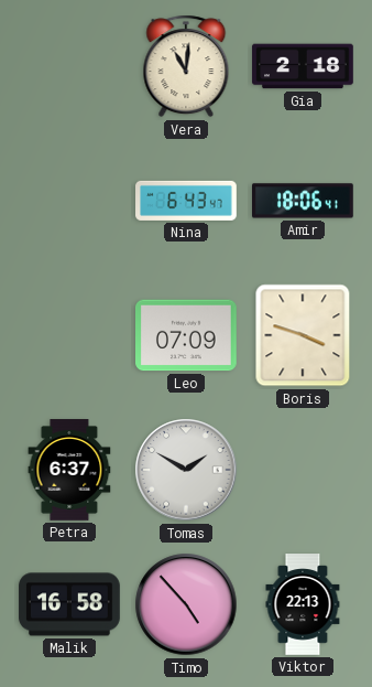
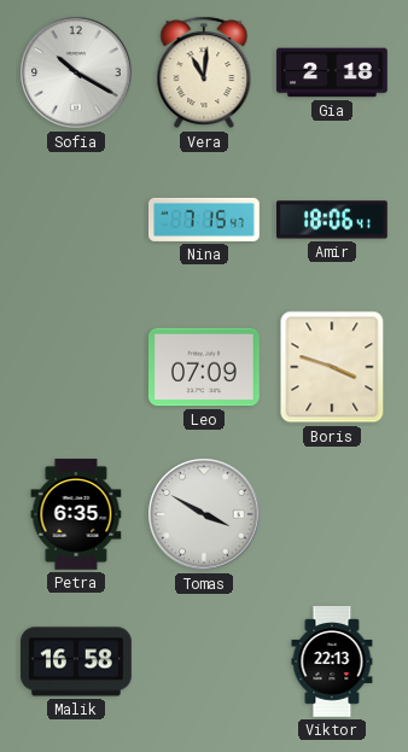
Sofia: none -> 10:20
Nina: 6:43 -> 7:15
Petra: 6:37 -> 6:35
Tomas: 1:50 -> 3:50
Timo: 4:53 -> none
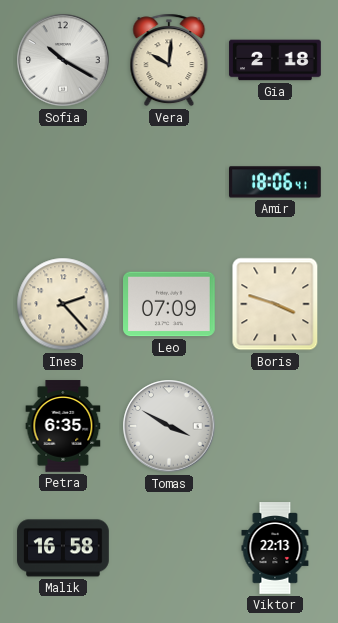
Vera: 11:01 -> 10:01
Nina: 7:15 -> none
Ines: none -> 2:23
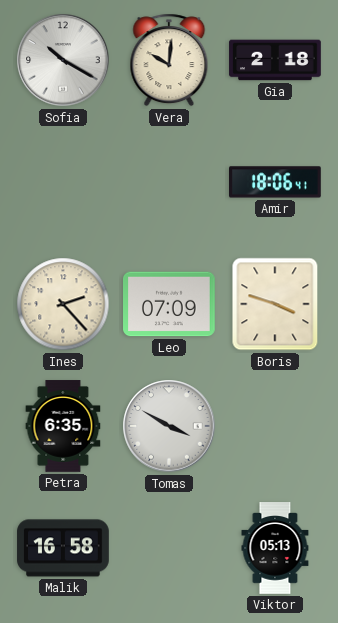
Viktor: 22:13 -> 05:13
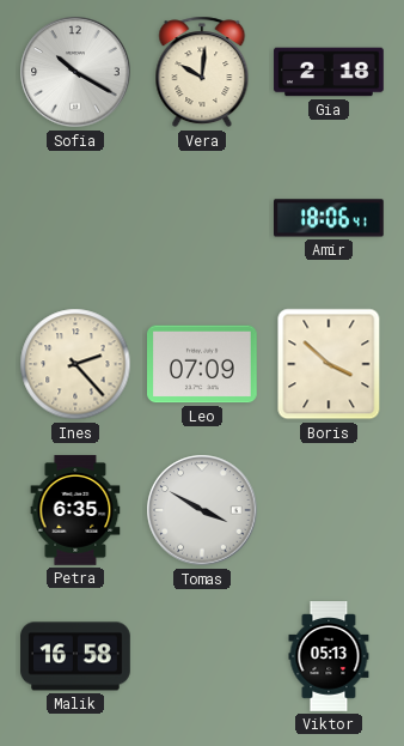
Boris: 3:48 -> 3:52
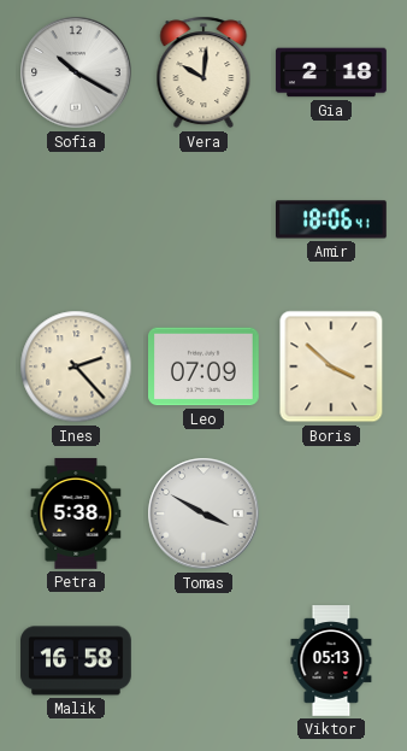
Petra: 6:35 -> 5:38
